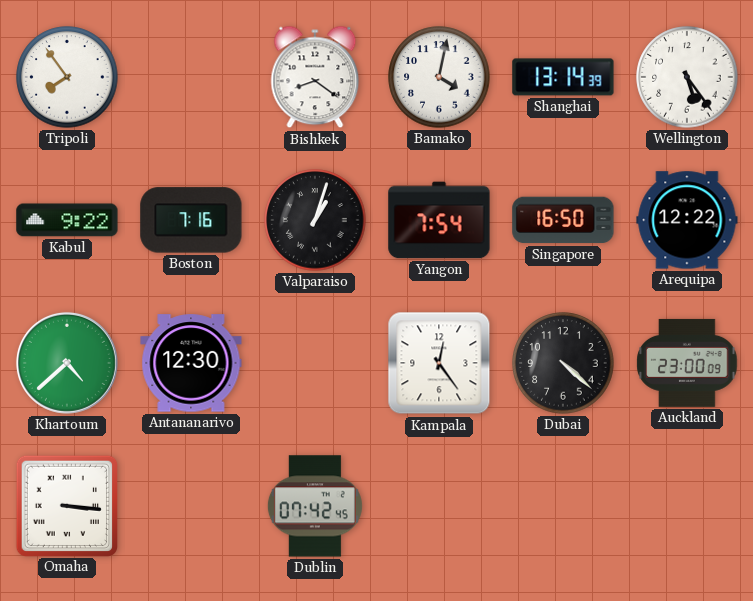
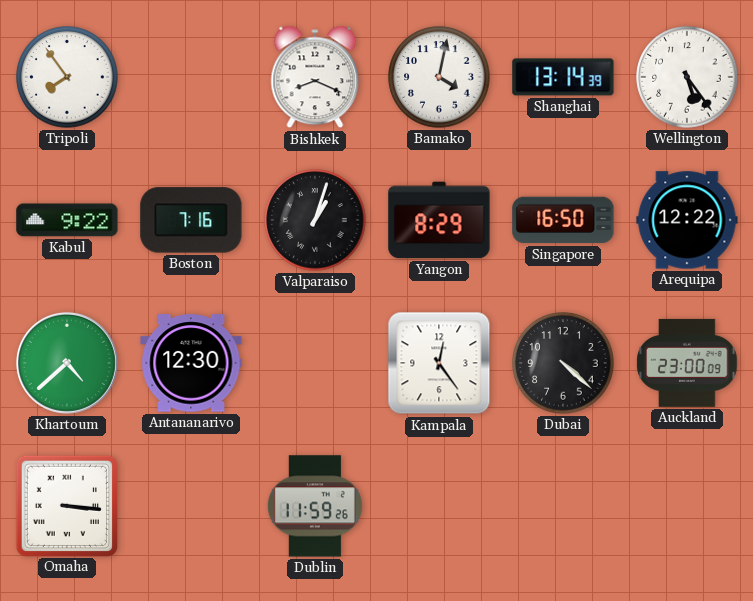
Bishkek: 8:21 -> 8:19
Yangon: 7:54 -> 8:29
Dublin: 07:42 -> 11:59
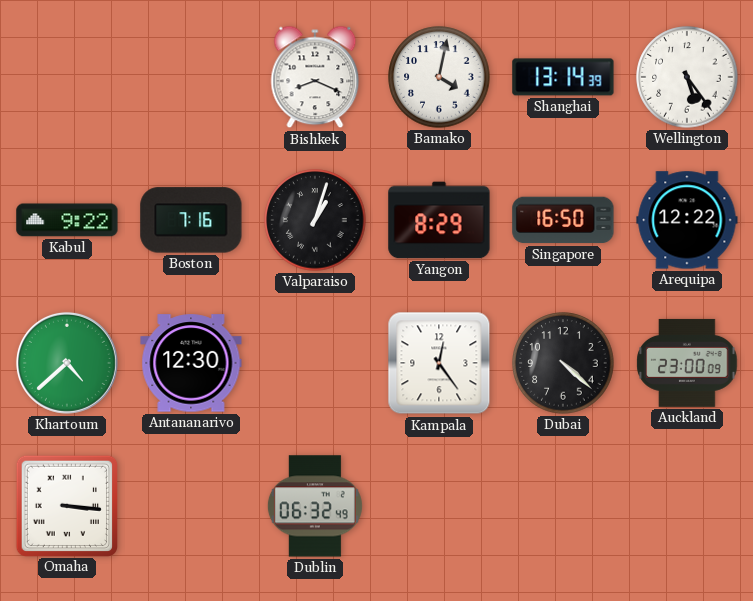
Tripoli: 7:54 -> none
Dublin: 11:59 -> 06:32
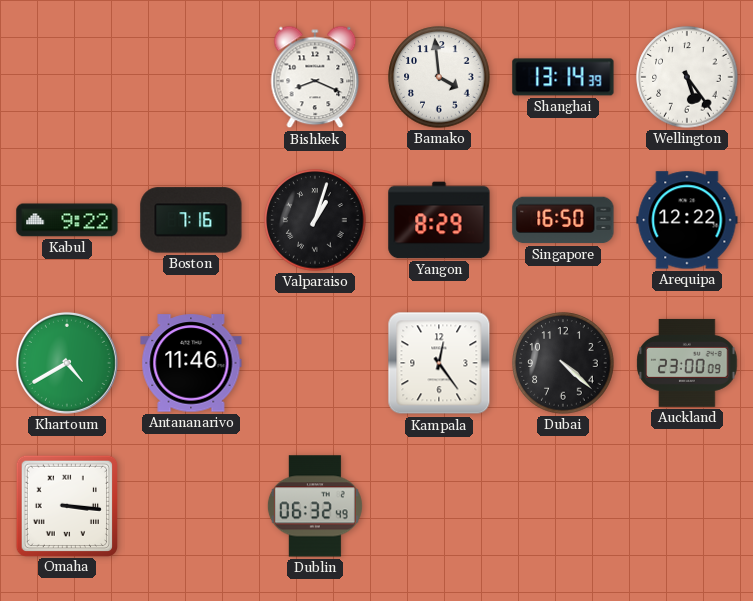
Bamako: 4:02 -> 3:59
Khartoum: 4:38 -> 4:40
Antananarivo: 12:30 -> 11:46
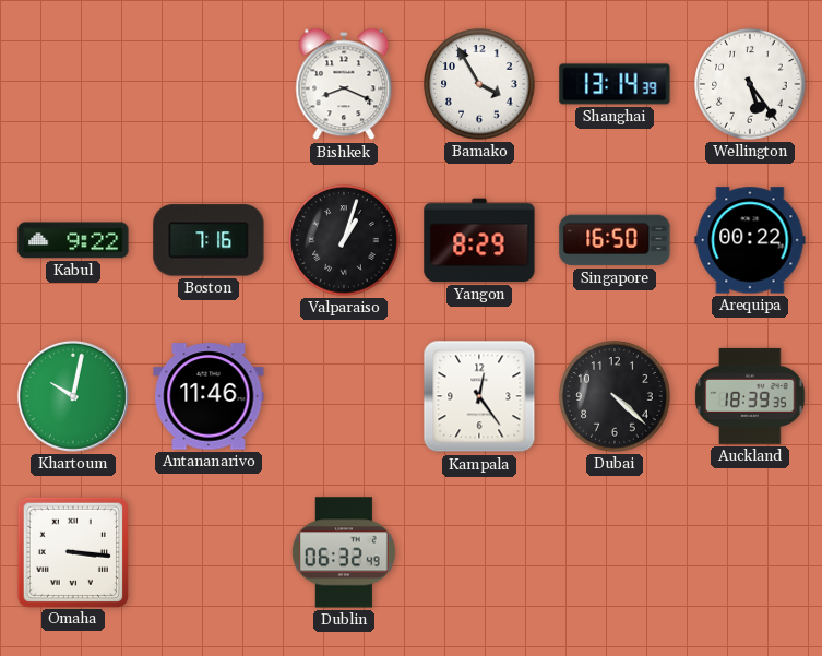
Bamako: 3:59 -> 3:55
Arequipa: 12:22 -> 00:22
Khartoum: 4:40 -> 10:02
Auckland: 23:00 -> 18:39
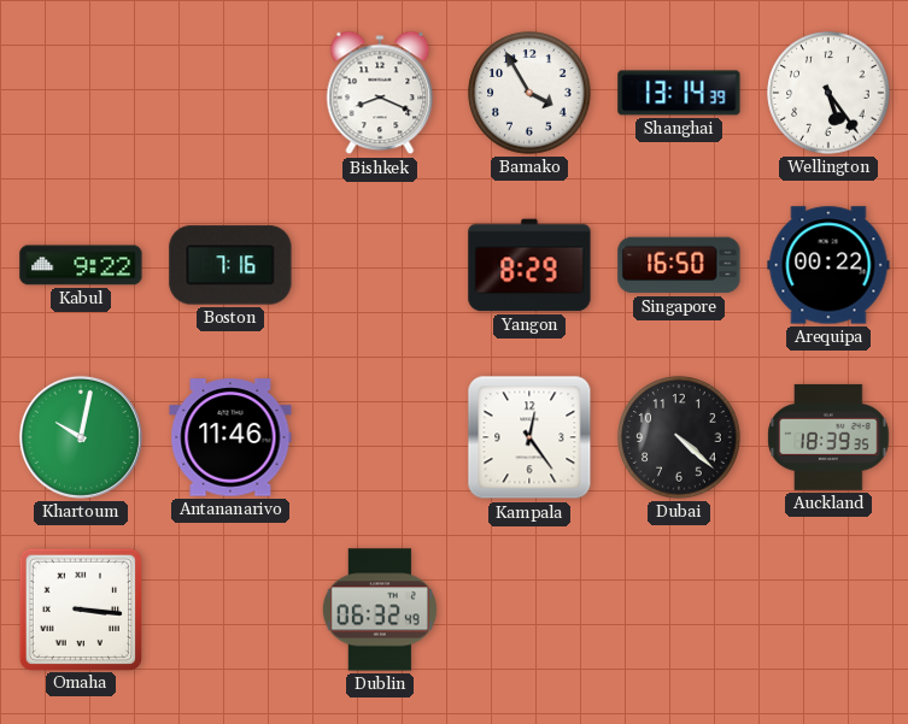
Valparaiso: 1:03 -> none
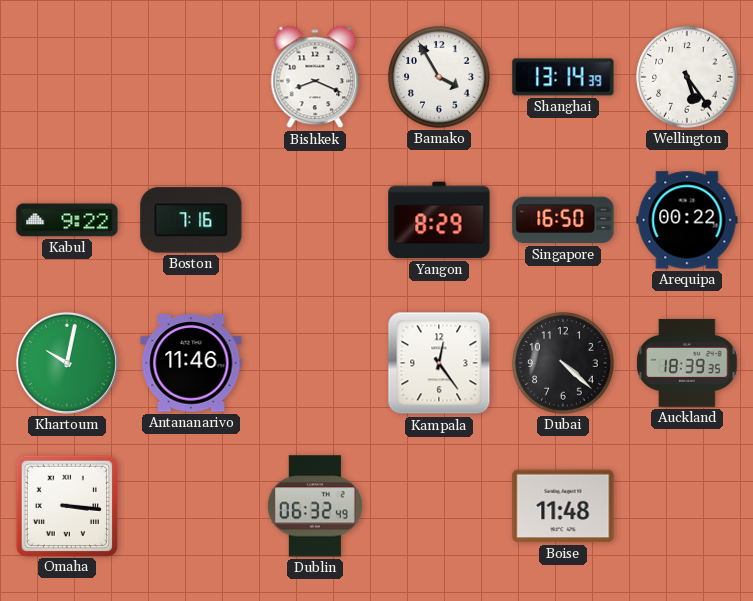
Boise: none -> 11:48
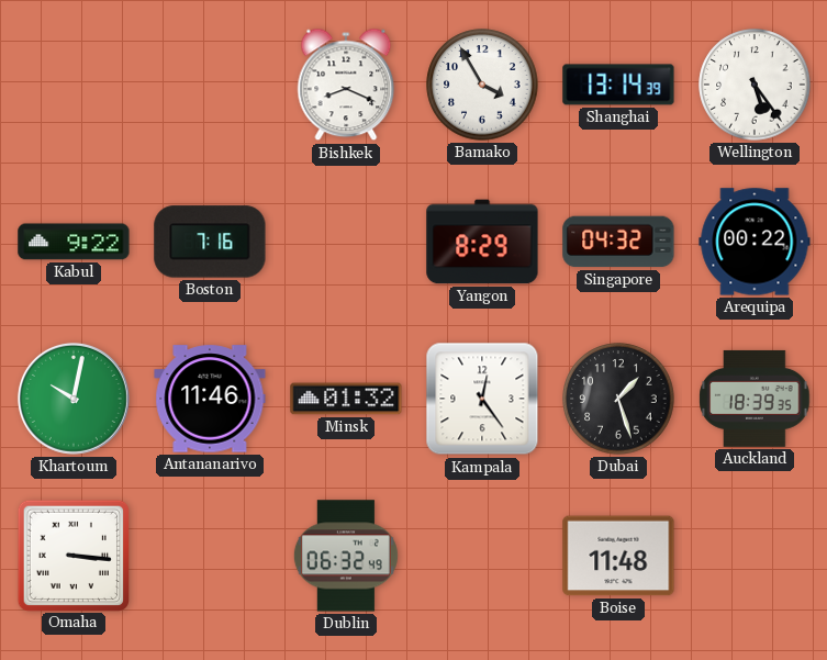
Singapore: 16:50 -> 04:32
Minsk: none -> 01:32
Dubai: 4:22 -> 1:27
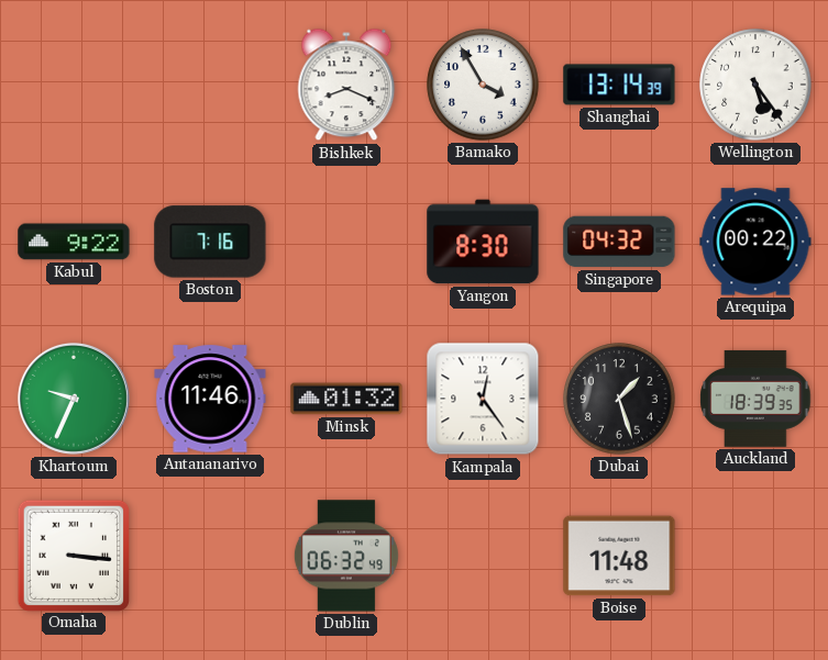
Yangon: 8:29 -> 8:30
Khartoum: 10:02 -> 9:34
